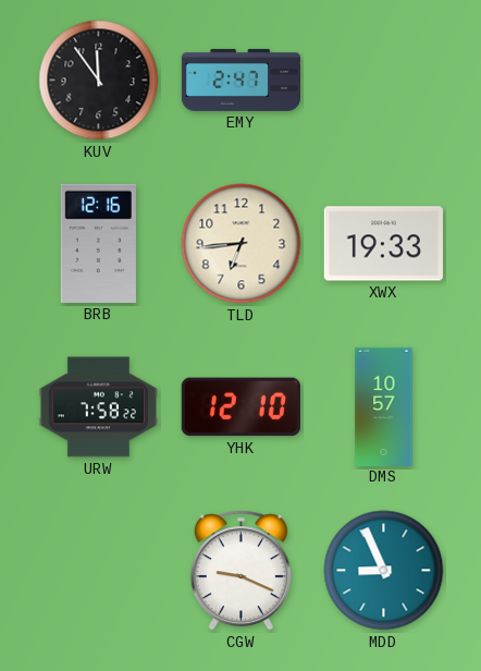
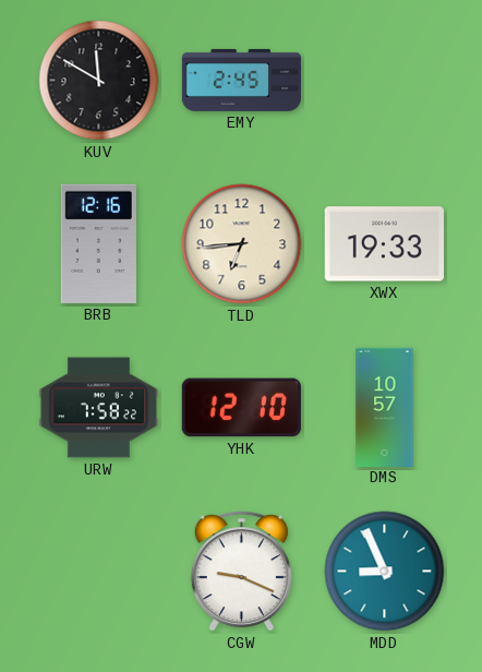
KUV: 11:54 -> 11:50
EMY: 2:47 -> 2:45
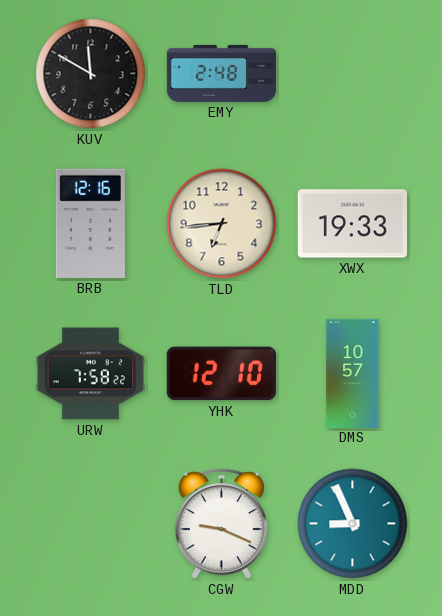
EMY: 2:45 -> 2:48
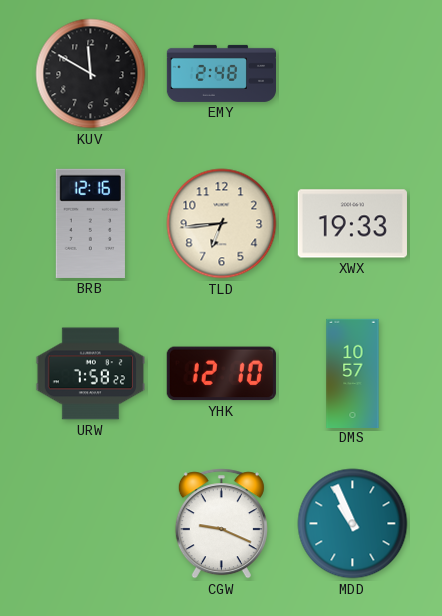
MDD: 8:56 -> 10:56
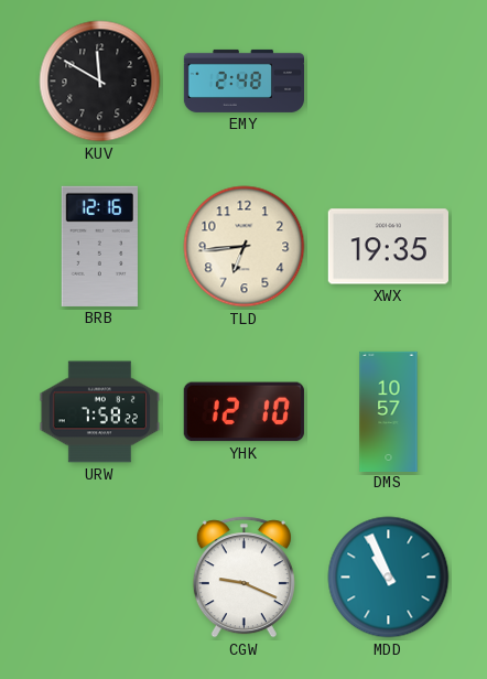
XWX: 19:33 -> 19:35
